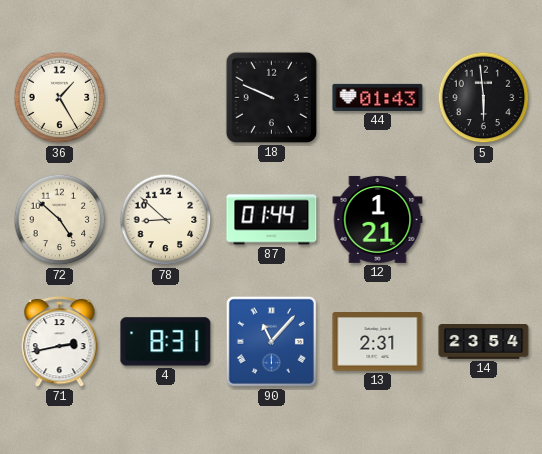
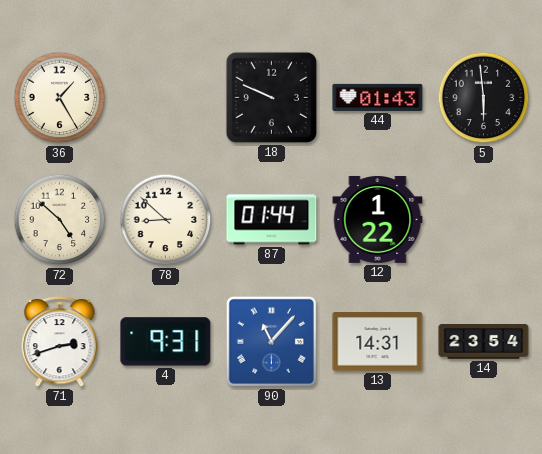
12: 1:21 -> 1:22
71: 2:43 -> 2:42
4: 8:31 -> 9:31
13: 2:31 -> 14:31
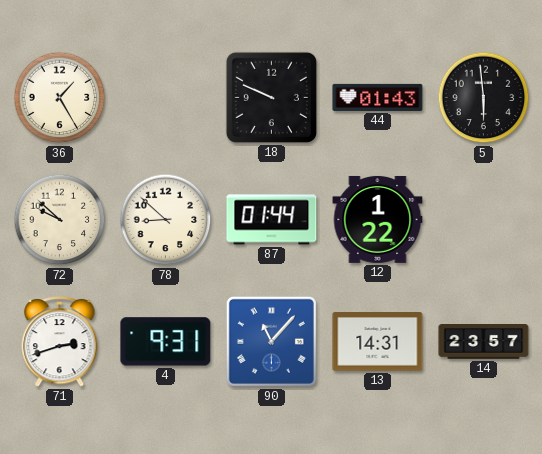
72: 4:52 -> 9:52
14: 23:54 -> 23:57
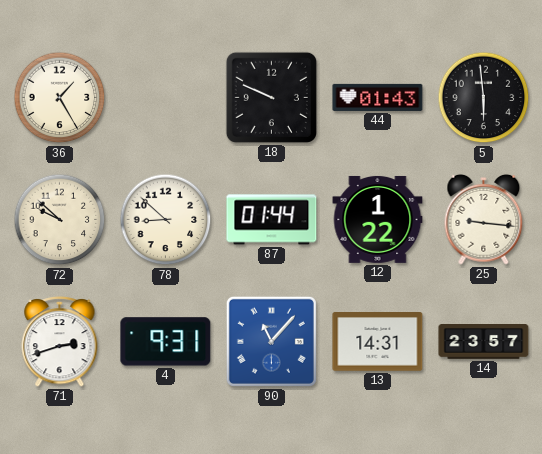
25: none -> 9:16
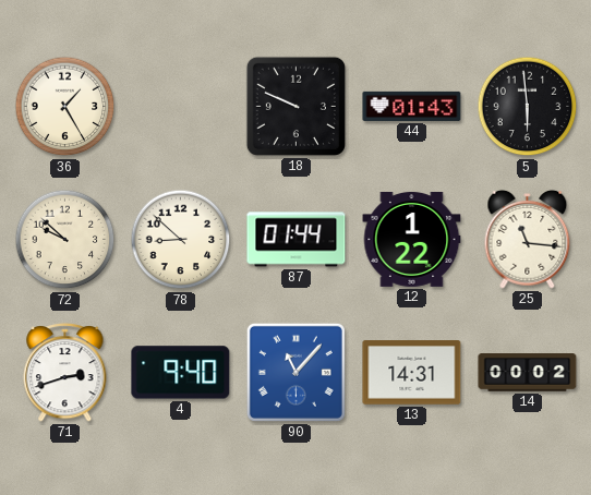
25: 9:16 -> 11:16
4: 9:31 -> 9:40
14: 23:57 -> 00:02
